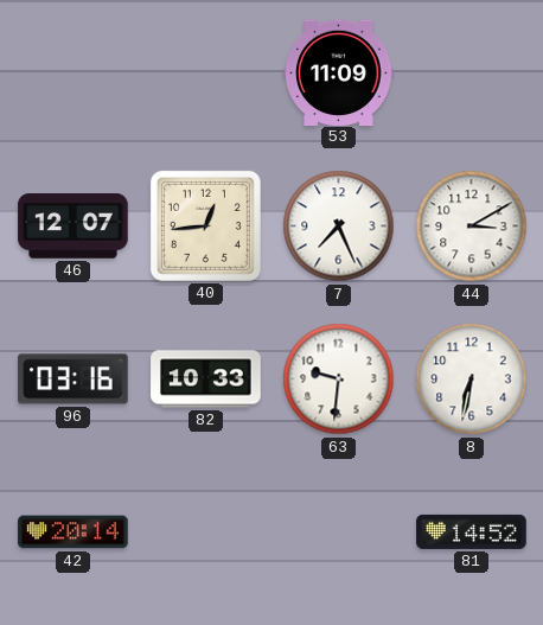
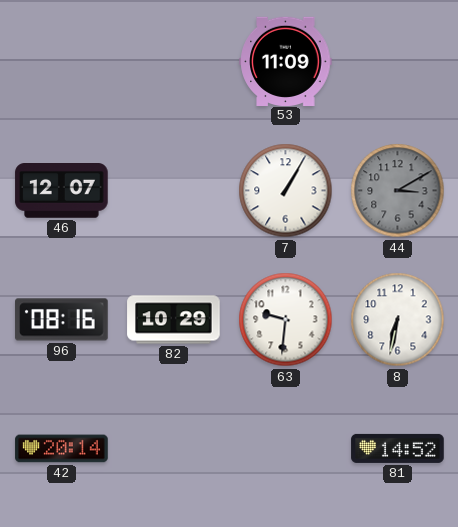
40: 12:44 -> none
7: 7:26 -> 1:05
44 dial: white -> grey
96: 03:16 -> 08:16
82: 10:33 -> 10:29
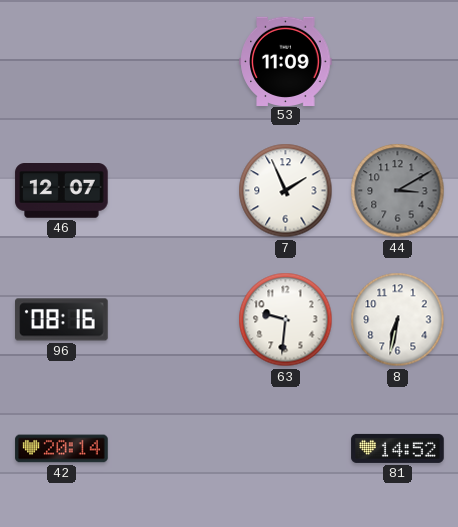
7: 1:05 -> 1:56
82: 10:29 -> none
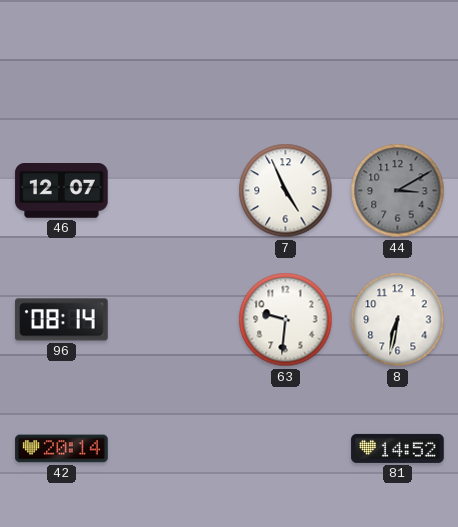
53: 11:09 -> none
7: 1:56 -> 4:56
96: 08:16 -> 08:14
